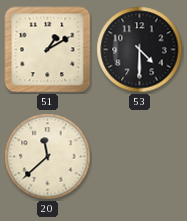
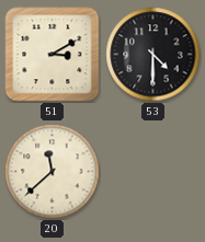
51: 1:10 -> 3:10
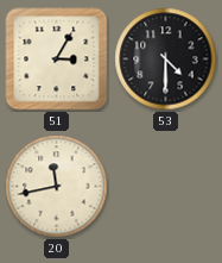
51: 3:10 -> 3:05
20: 11:38 -> 11:43
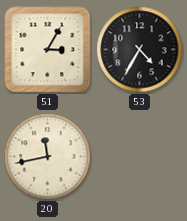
53: 4:30 -> 4:35
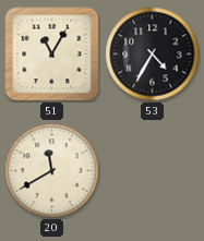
51: 3:05 -> 11:05
20: 11:43 -> 11:40
